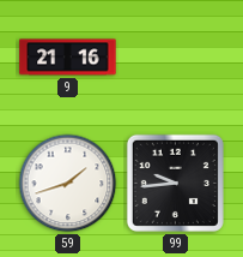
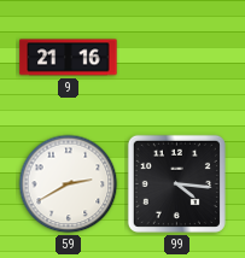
59: 1:42 -> 2:40
99: 9:44 -> 4:16
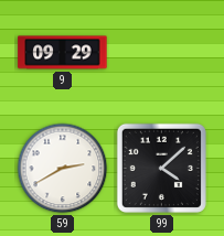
9: 21:16 -> 09:29
99: 4:16 -> 4:08
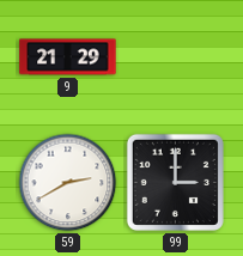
9: 09:29 -> 21:29
99: 4:08 -> 3:00
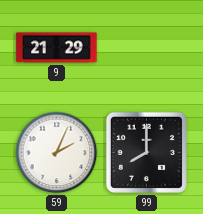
59: 2:40 -> 2:04
99: 3:00 -> 8:00
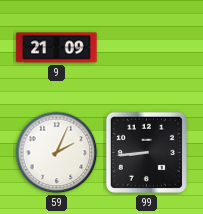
9: 21:29 -> 21:09
99: 8:00 -> 8:44
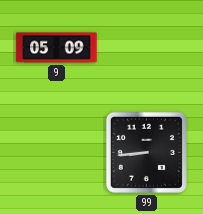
9: 21:09 -> 05:09
59: 2:04 -> none
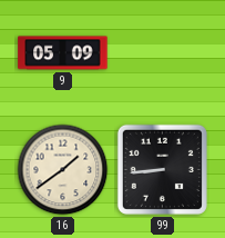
16: none -> 1:39
